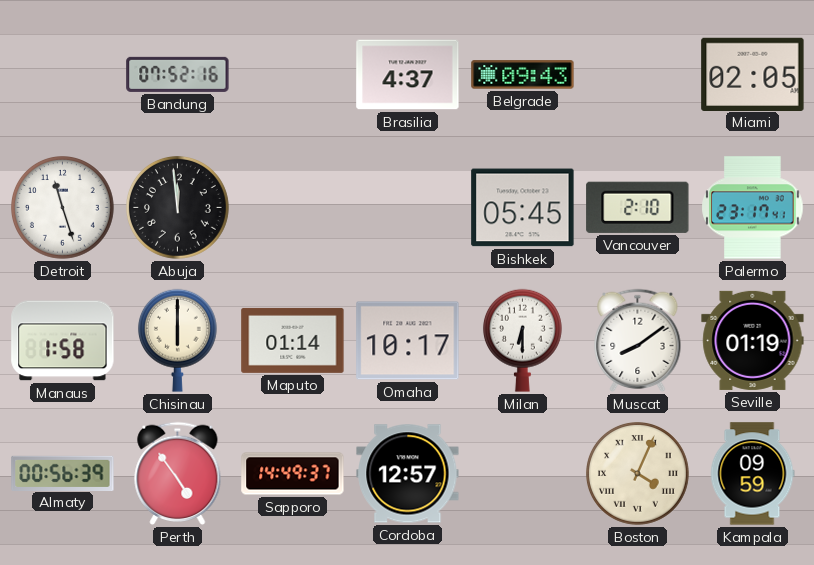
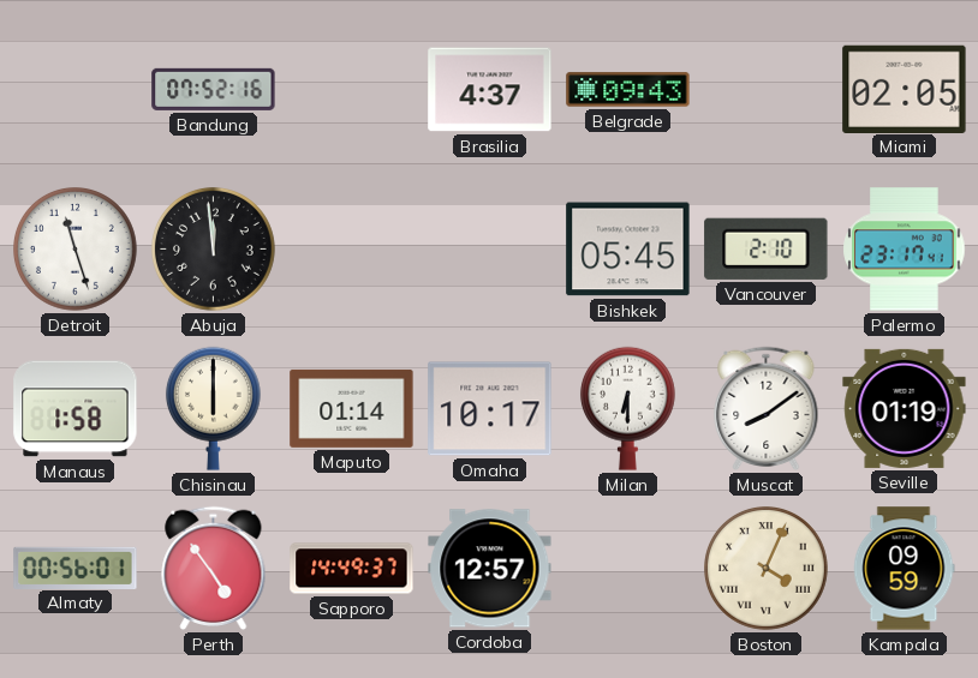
Almaty: 00:56:39 -> 00:56:01
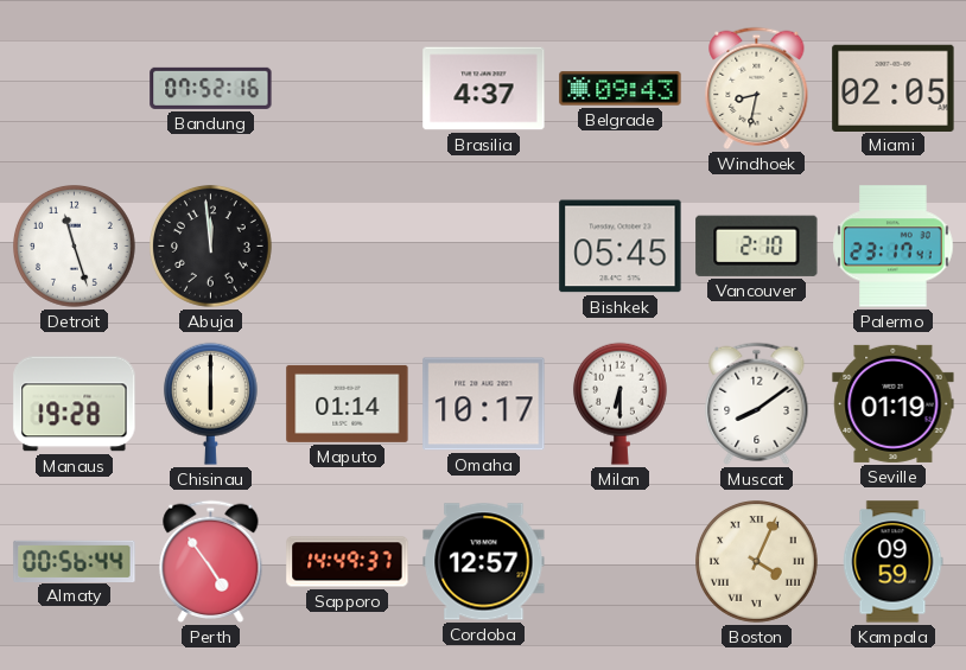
Windhoek: none -> 8:32
Manaus: 1:58 -> 19:28
Almaty: 00:56:01 -> 00:56:44
